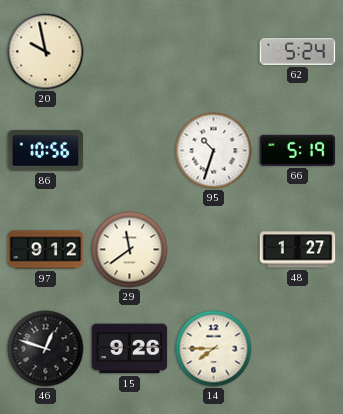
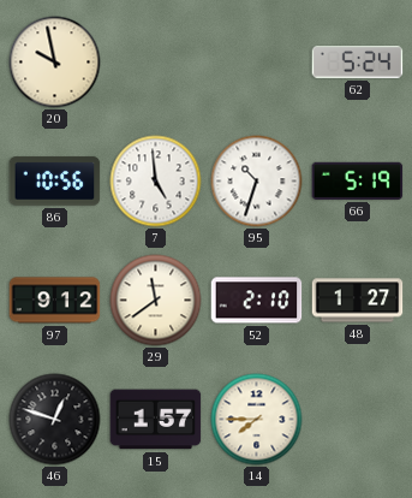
7: none -> 4:59
52: none -> 2:10
15: 9:26 -> 1:57
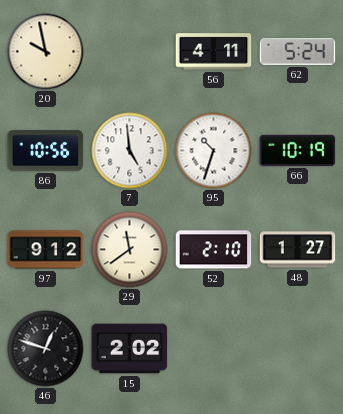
56: none -> 4:11
66: 5:19 -> 10:19
15: 1:57 -> 2:02
14: 7:45 -> none
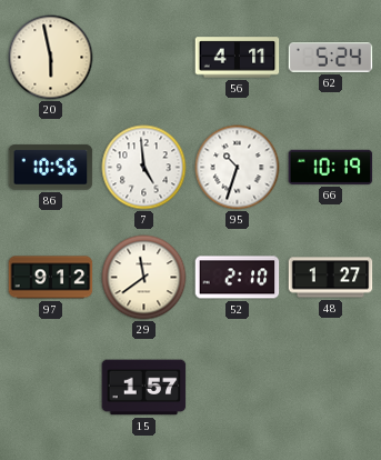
20: 9:58 -> 5:58
46: 12:48 -> none
15: 2:02 -> 1:57
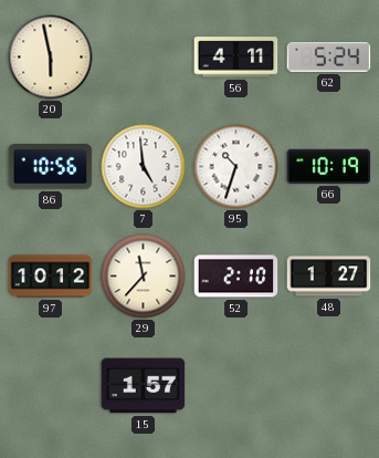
97: 9:12 -> 10:12
29: 11:39 -> 11:37
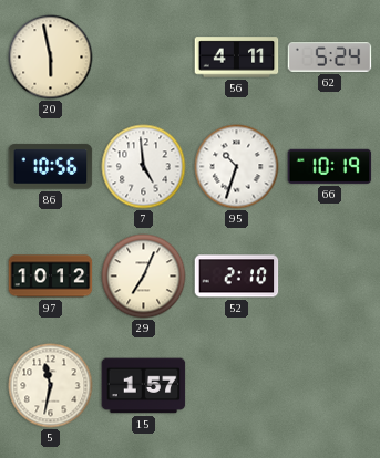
29: 11:37 -> 7:04
48: 1:27 -> none
5: none -> 11:32
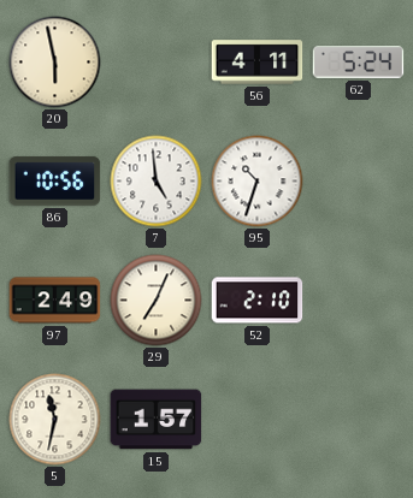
66: 10:19 -> none
97: 10:12 -> 2:49
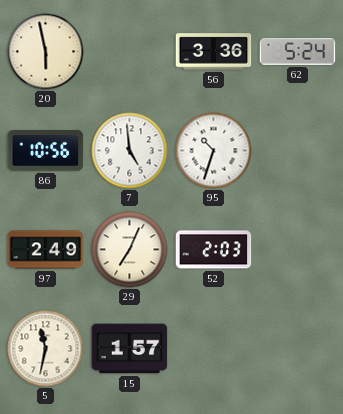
56: 4:11 -> 3:36
52: 2:10 -> 2:03
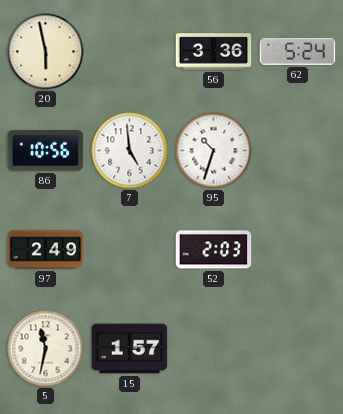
29: 7:04 -> none
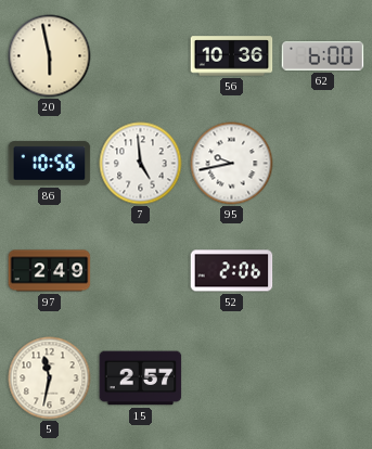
56: 3:36 -> 10:36
62: 5:24 -> 6:00
95: 10:33 -> 9:43
52: 2:03 -> 2:06
15: 1:57 -> 2:57
